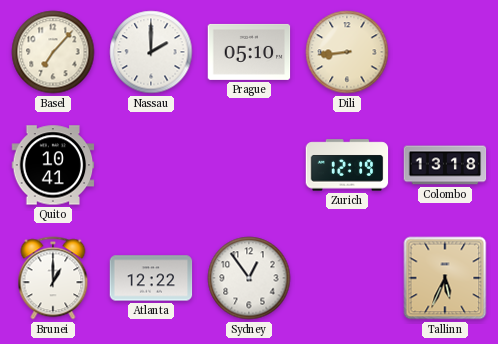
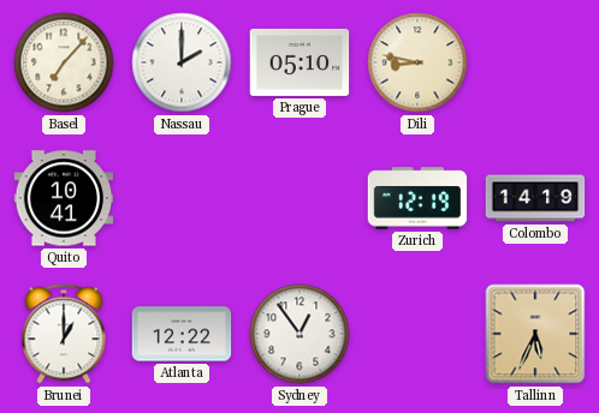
Dili: 8:44 -> 8:47
Colombo: 13:18 -> 14:19
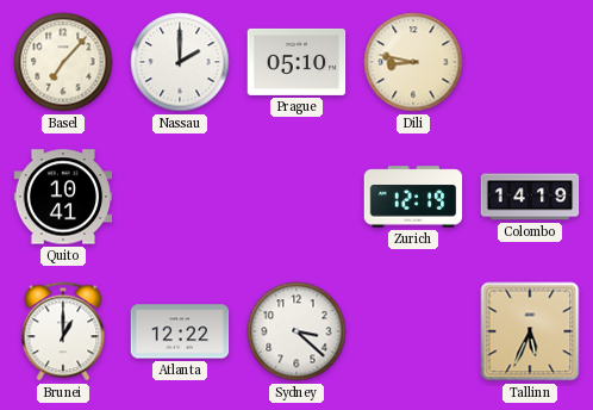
Sydney: 12:54 -> 3:22
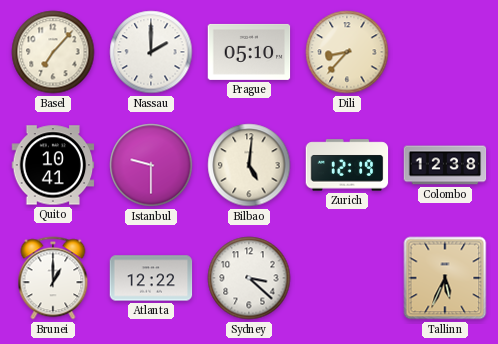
Dili: 8:47 -> 8:37
Istanbul: none -> 9:30
Bilbao: none -> 5:01
Colombo: 14:19 -> 12:38
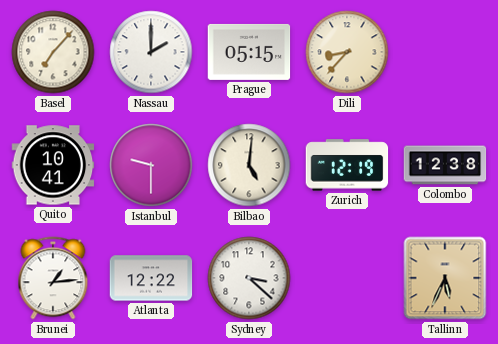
Prague: 05:10 -> 05:15
Brunei: 1:00 -> 1:14
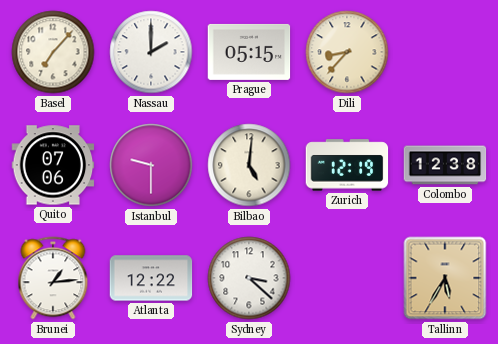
Quito: 10:41 -> 07:06
Tallinn: 5:34 -> 5:35
